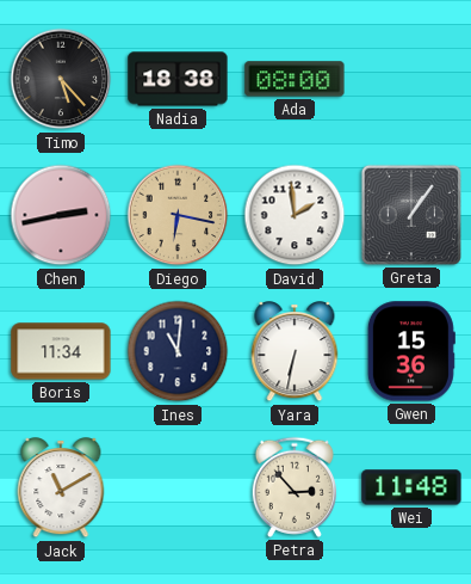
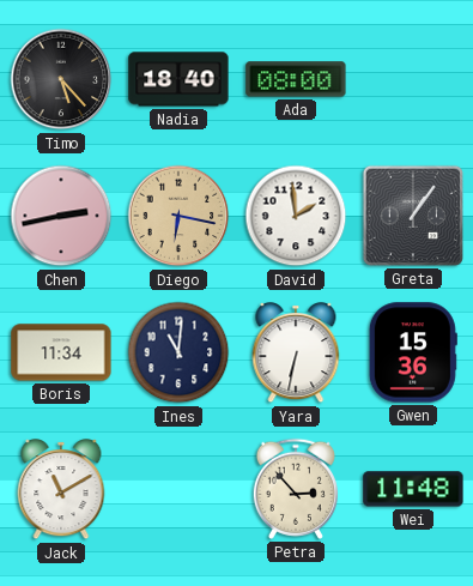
Nadia: 18:38 -> 18:40
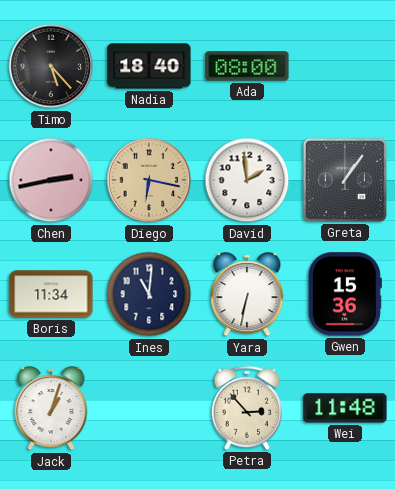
Jack: 11:10 -> 1:03
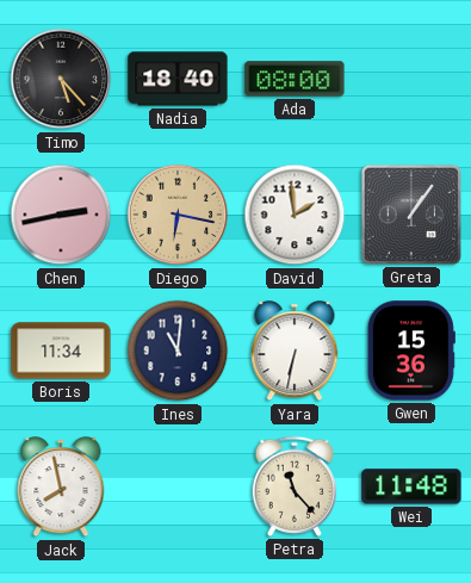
Jack: 1:03 -> 7:58
Petra: 2:53 -> 11:23
